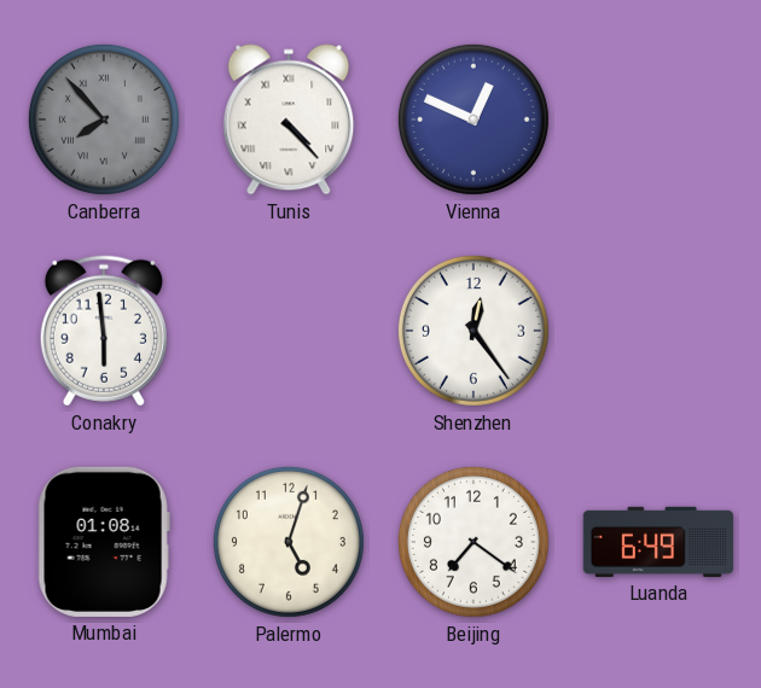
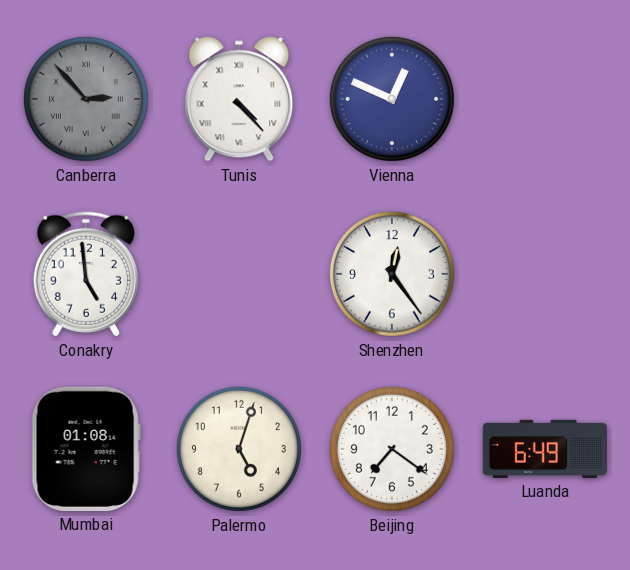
Canberra: 7:53 -> 2:53
Conakry: 5:59 -> 4:59
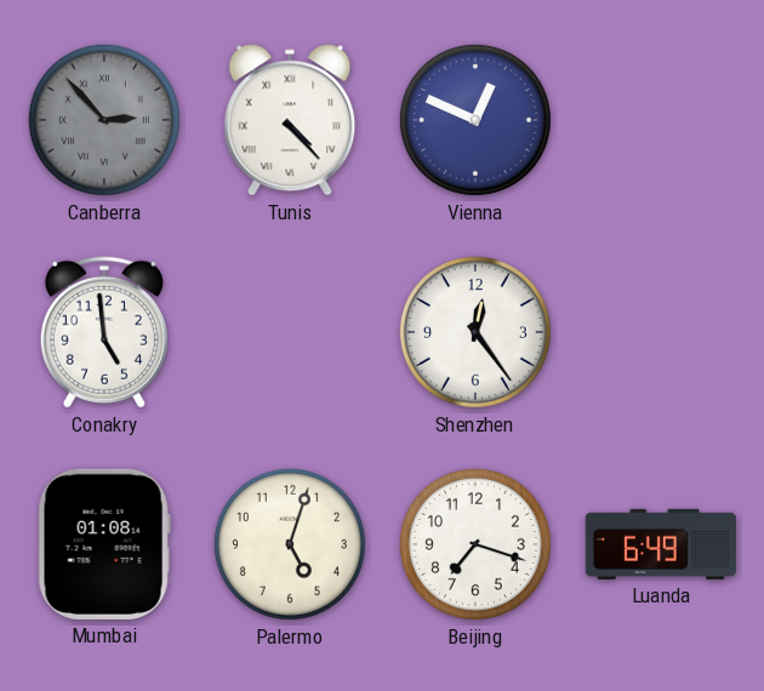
Beijing: 7:21 -> 7:18
